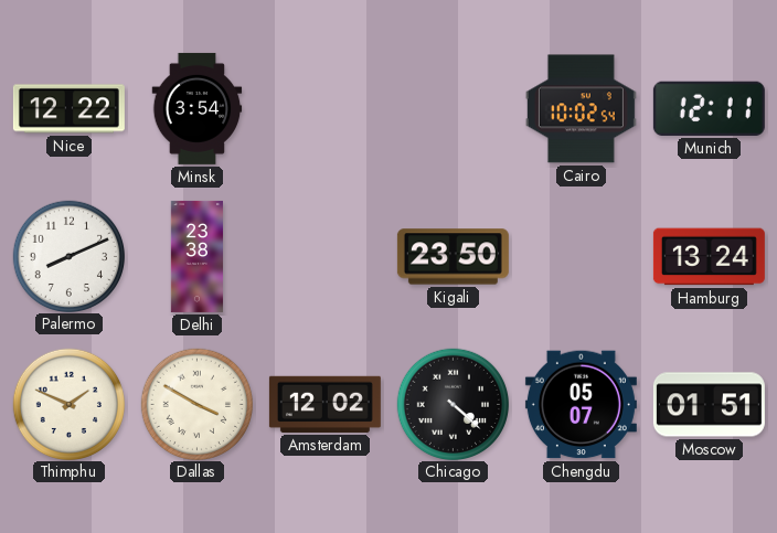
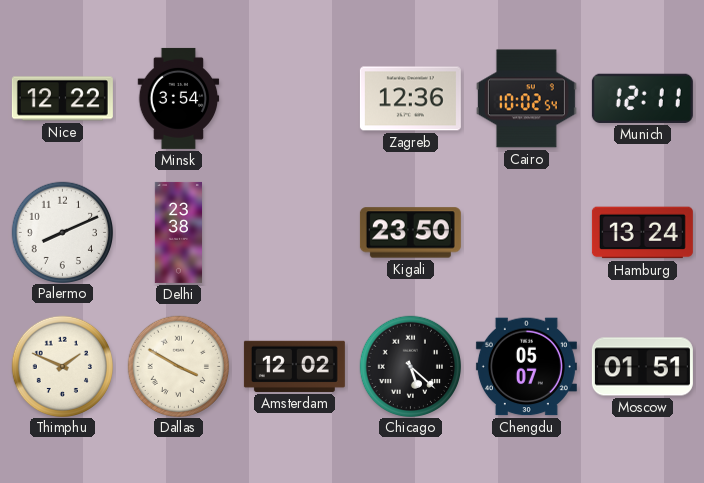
Zagreb: none -> 12:36
Chicago: 4:22 -> 5:22
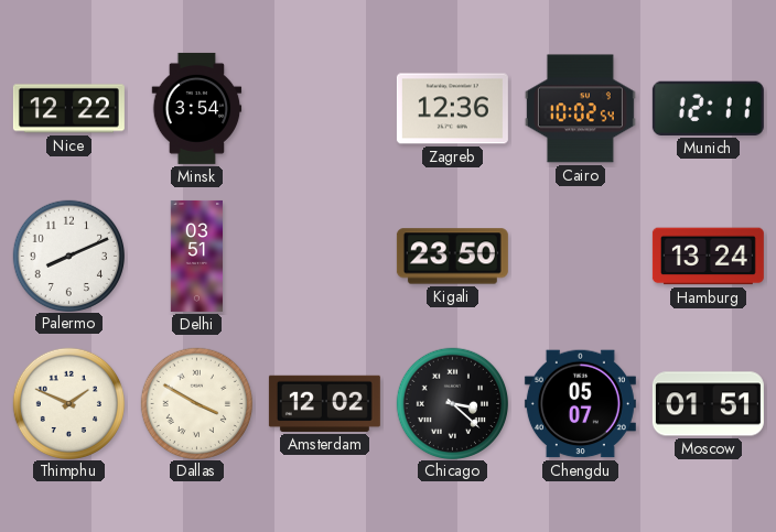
Delhi: 23:38 -> 03:51
Chicago: 5:22 -> 3:22
